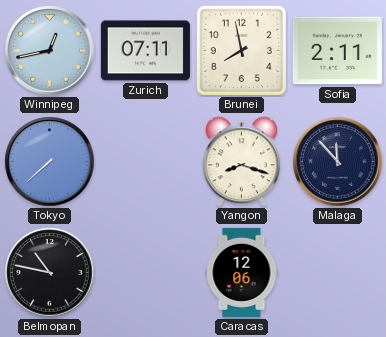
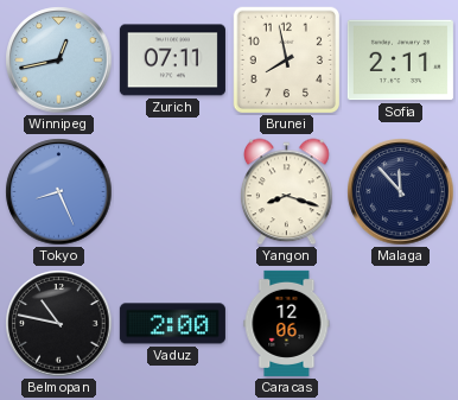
Tokyo: 7:38 -> 8:26
Vaduz: none -> 2:00
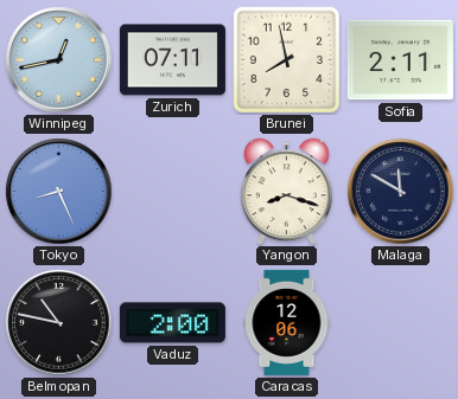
Malaga: 11:53 -> 11:50
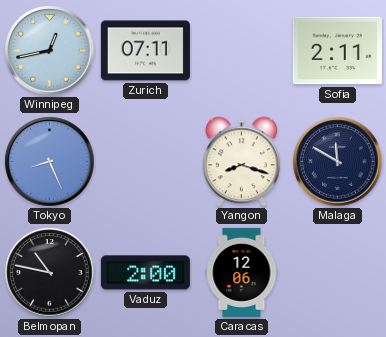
Brunei: 7:58 -> none
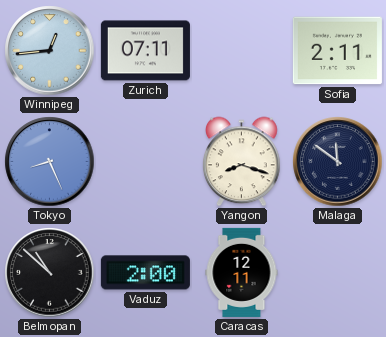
Winnipeg: 12:43 -> 12:44
Malaga: 11:50 -> 11:51
Belmopan: 10:47 -> 10:52
Caracas: 12:06 -> 12:11
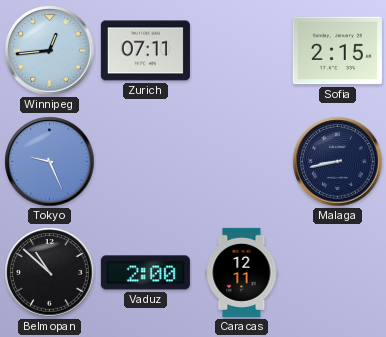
Sofia: 2:11 -> 2:15
Tokyo: 8:26 -> 9:26
Yangon: 8:18 -> none
Malaga: 11:51 -> 8:43
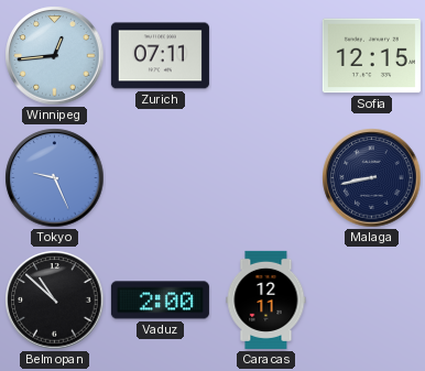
Sofia: 2:15 -> 12:15
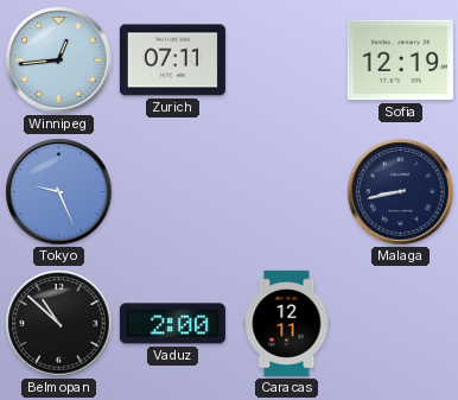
Sofia: 12:15 -> 12:19
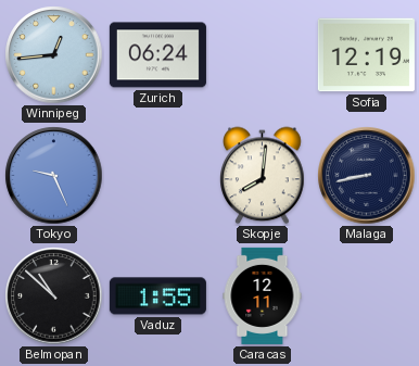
Zurich: 07:11 -> 06:24
Skopje: none -> 8:01
Vaduz: 2:00 -> 1:55
